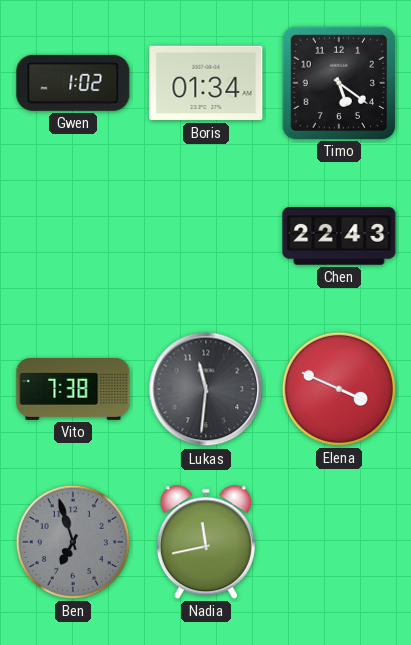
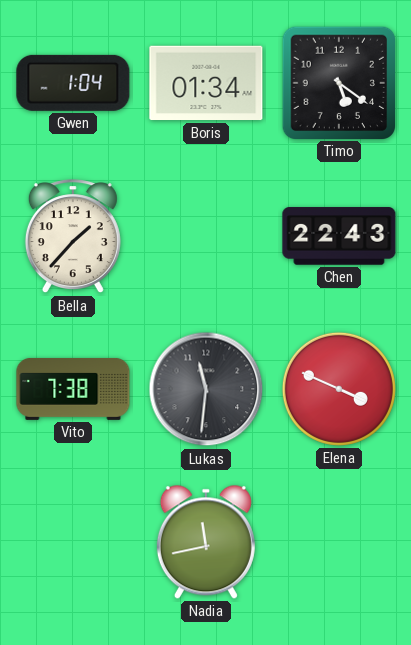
Gwen: 1:02 -> 1:04
Bella: none -> 1:37
Ben: 6:57 -> none
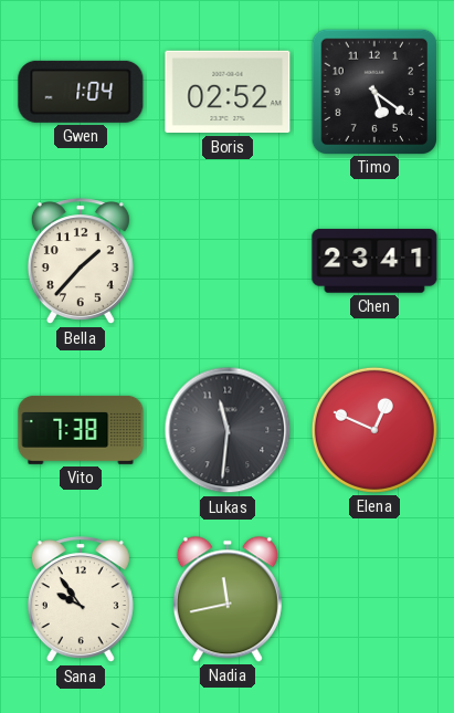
Boris: 01:34 -> 02:52
Chen: 22:43 -> 23:41
Elena: 3:49 -> 12:49
Sana: none -> 9:54
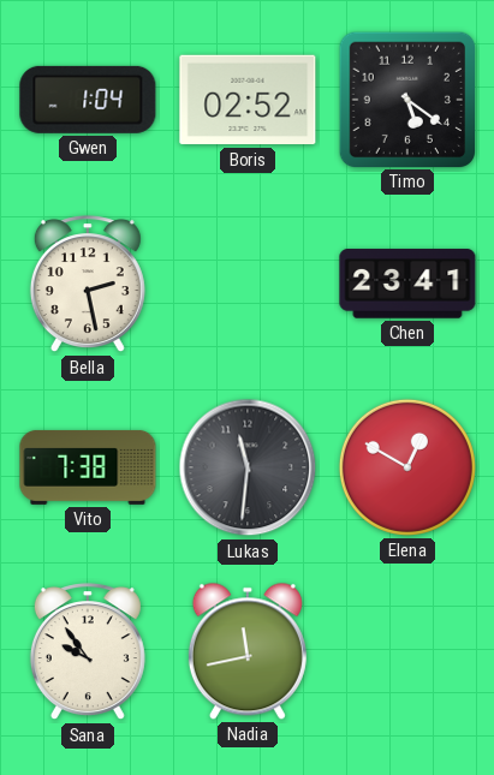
Bella: 1:37 -> 2:28
Elena: 12:49 -> 12:50
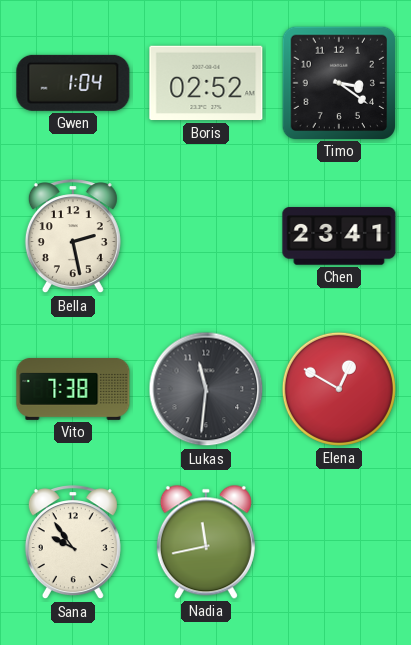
Timo: 5:21 -> 3:21
